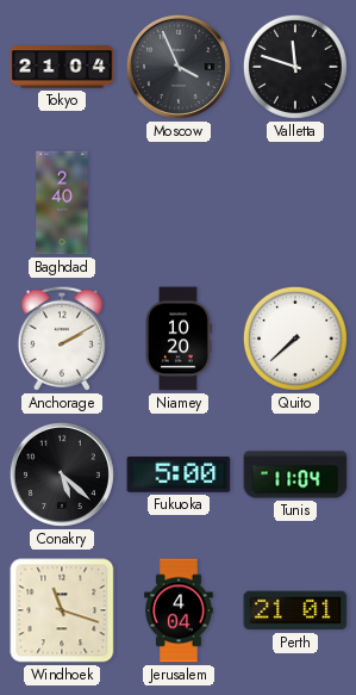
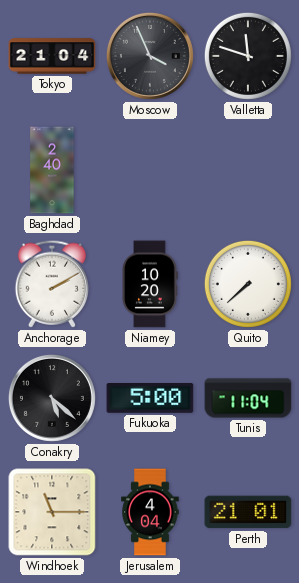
Windhoek: 11:18 -> 11:15
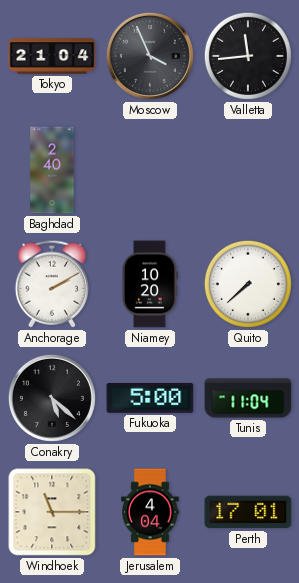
Valletta: 11:48 -> 11:44
Perth: 21:01 -> 17:01
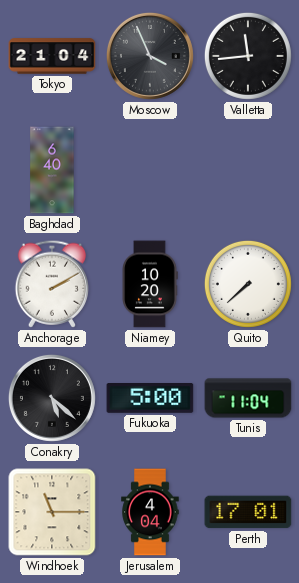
Baghdad: 2:40 -> 6:40
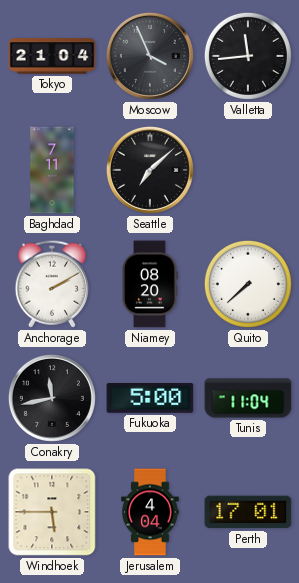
Baghdad: 6:40 -> 7:11
Seattle: none -> 7:08
Niamey: 10:20 -> 08:20
Conakry: 5:22 -> 11:43
Windhoek: 11:15 -> 5:45
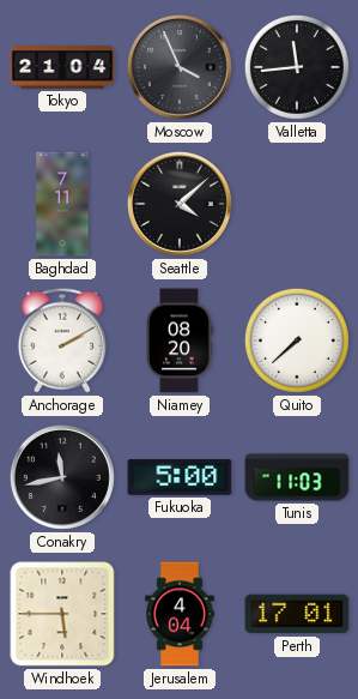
Seattle: 7:08 -> 4:08
Tunis: 11:04 -> 11:03
